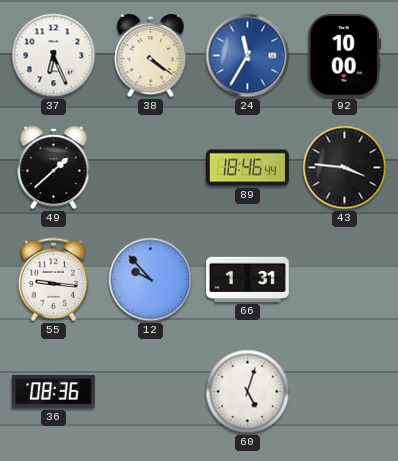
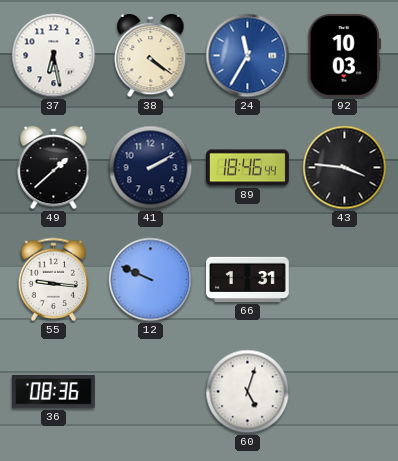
37: 6:26 -> 6:28
92: 10:00 -> 10:03
41: none -> 2:10
12: 9:53 -> 9:49
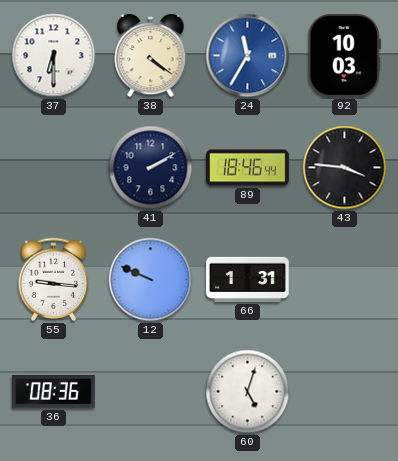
37: 6:28 -> 6:30
49: 1:38 -> none
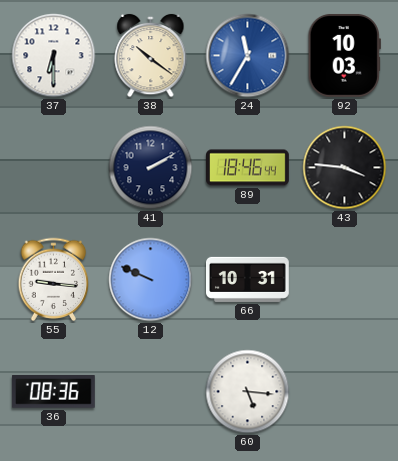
38: 4:21 -> 10:21
66: 1:31 -> 10:31
60: 5:03 -> 5:16
